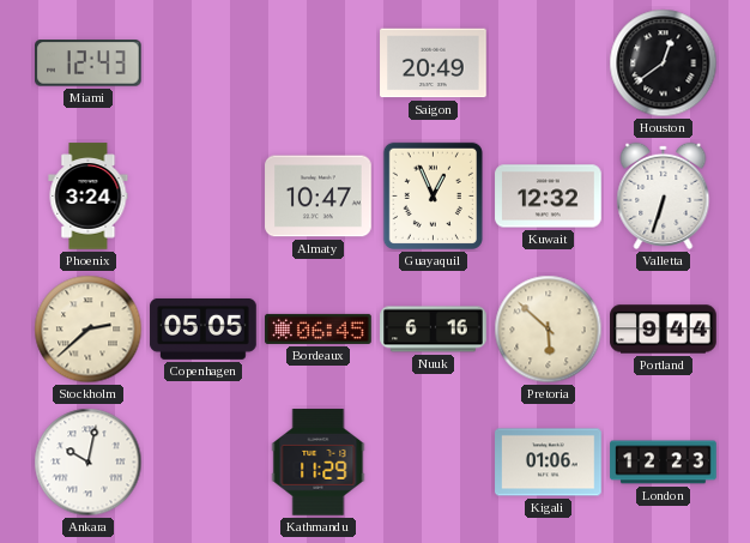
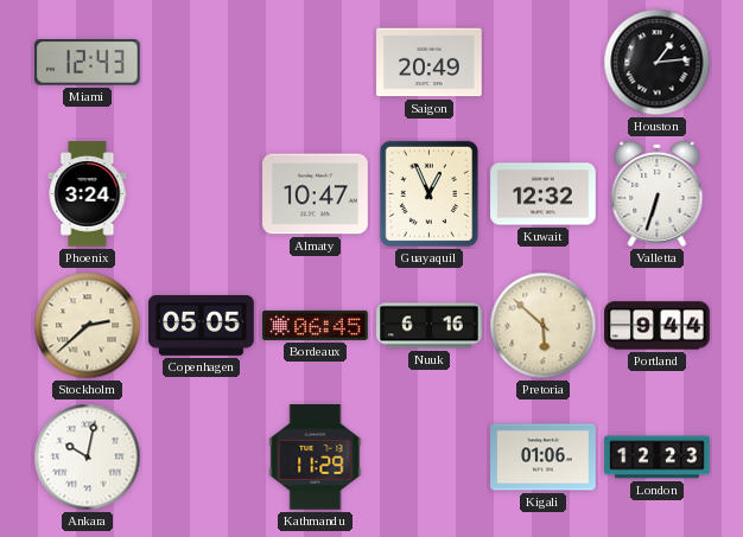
Houston: 12:39 -> 1:14
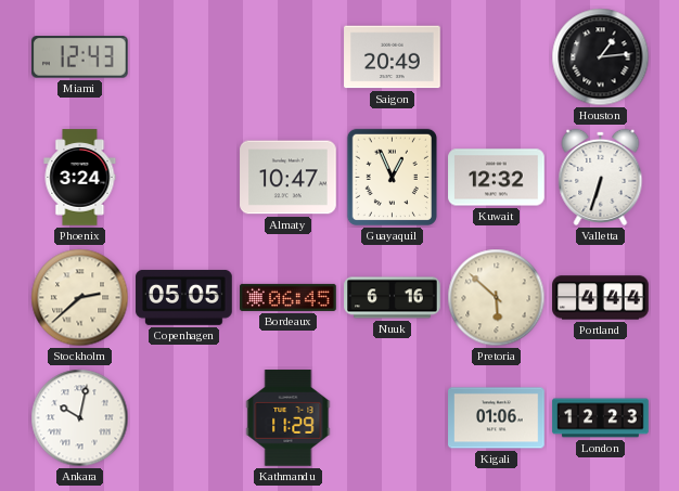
Portland: 9:44 -> 4:44
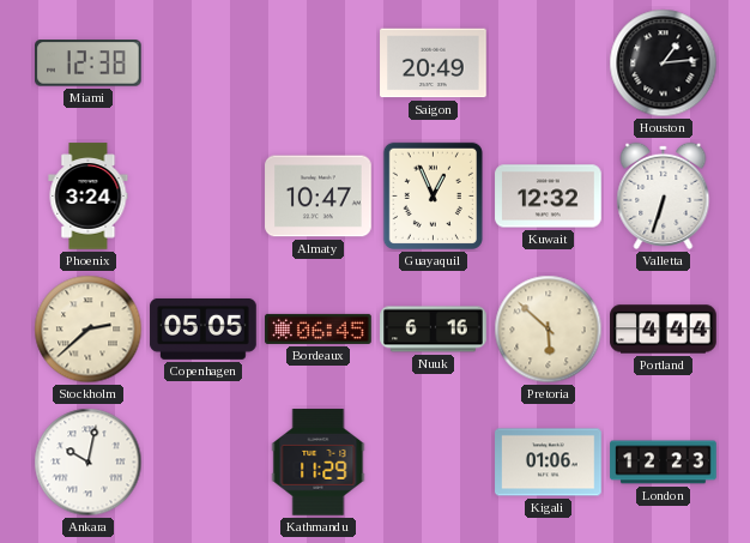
Miami: 12:43 -> 12:38
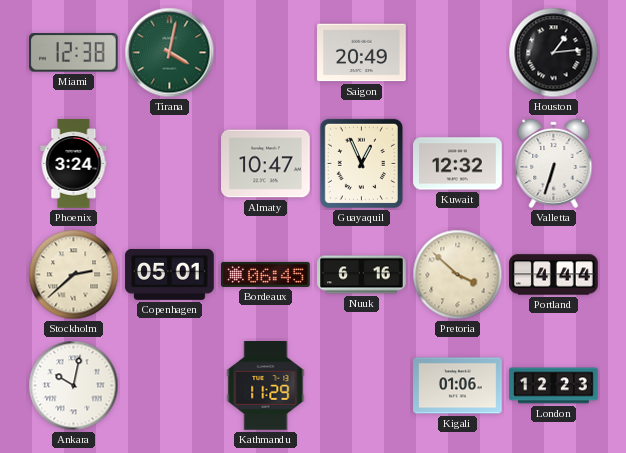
Tirana: none -> 4:02
Copenhagen: 05:05 -> 05:01
Pretoria: 5:52 -> 3:52
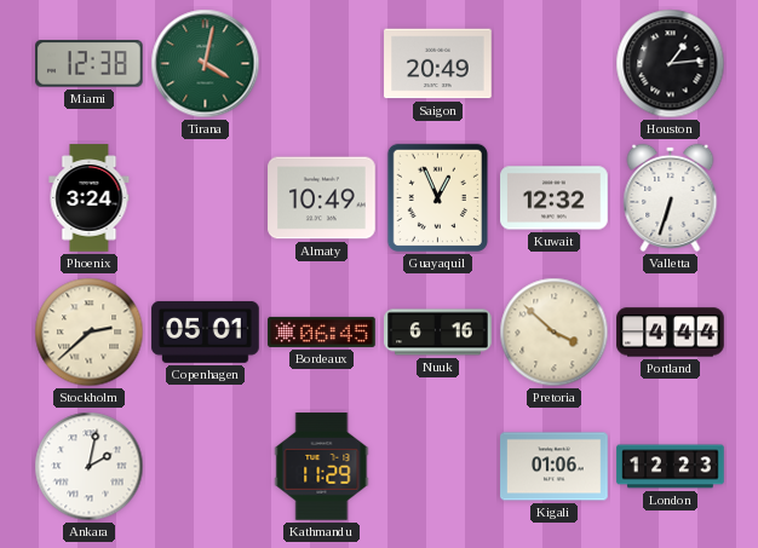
Almaty: 10:47 -> 10:49
Ankara: 10:02 -> 2:02
